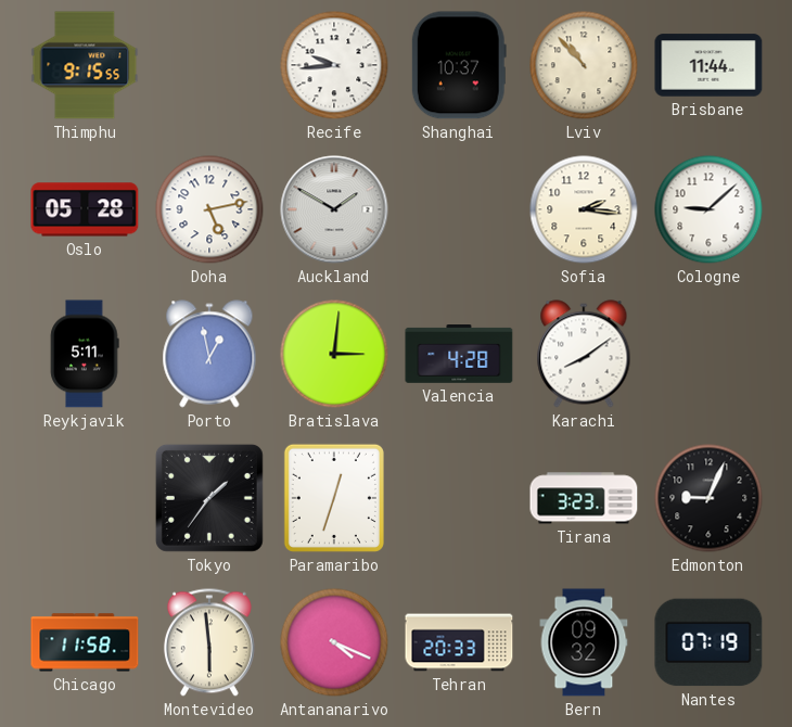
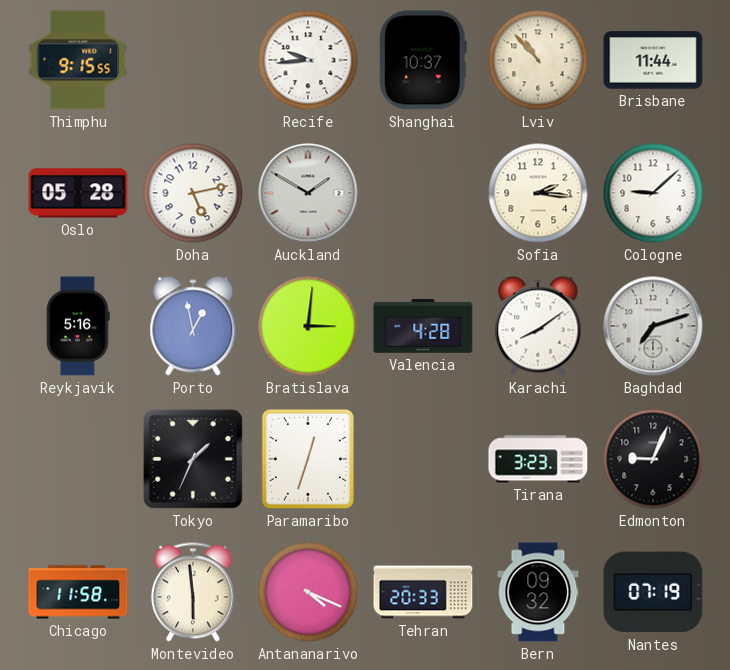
Reykjavik: 5:11 -> 5:16
Baghdad: none -> 7:12
Tokyo: 1:36 -> 1:34
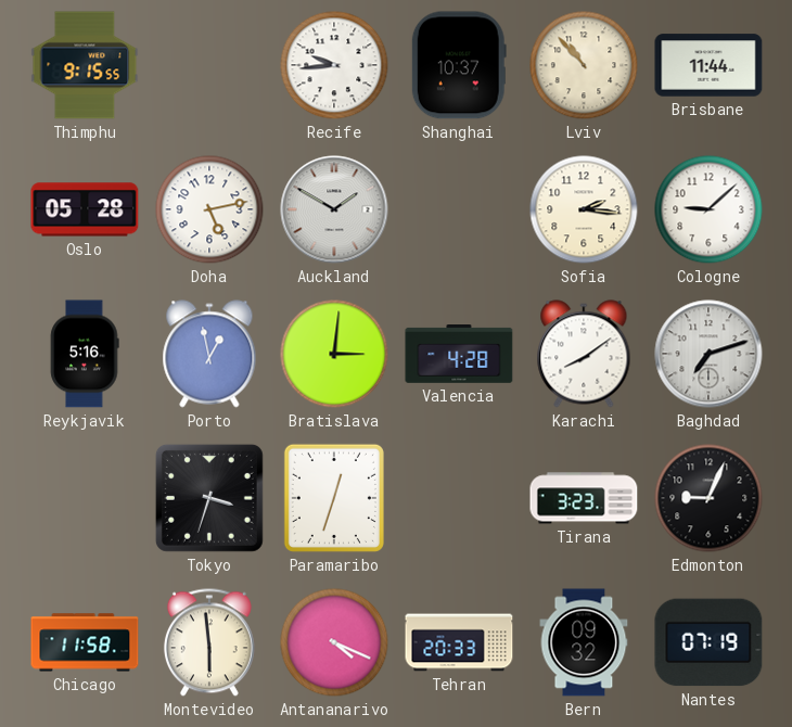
Tokyo: 1:34 -> 3:33
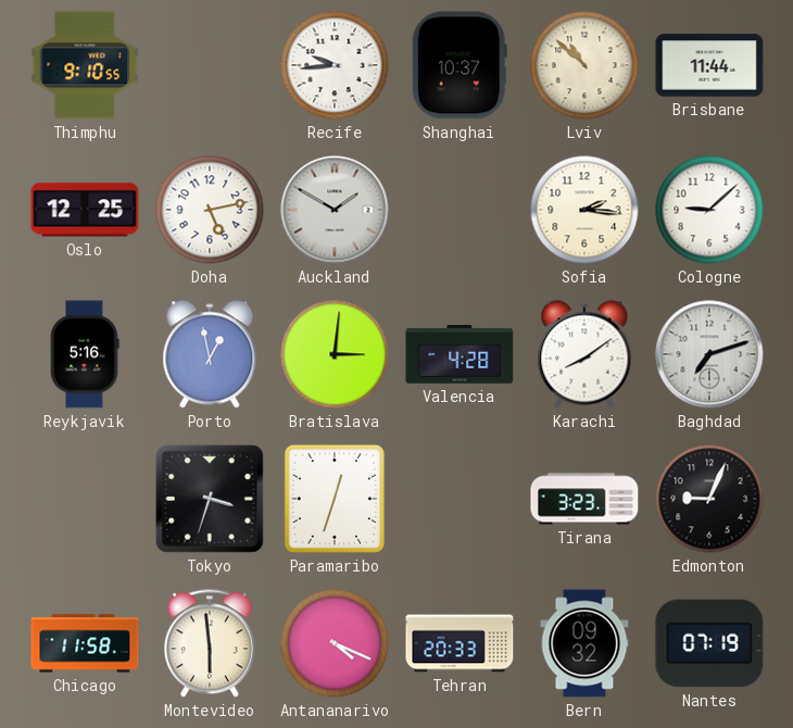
Thimphu: 9:15 -> 9:10
Lviv: 10:53 -> 10:52
Oslo: 05:28 -> 12:25
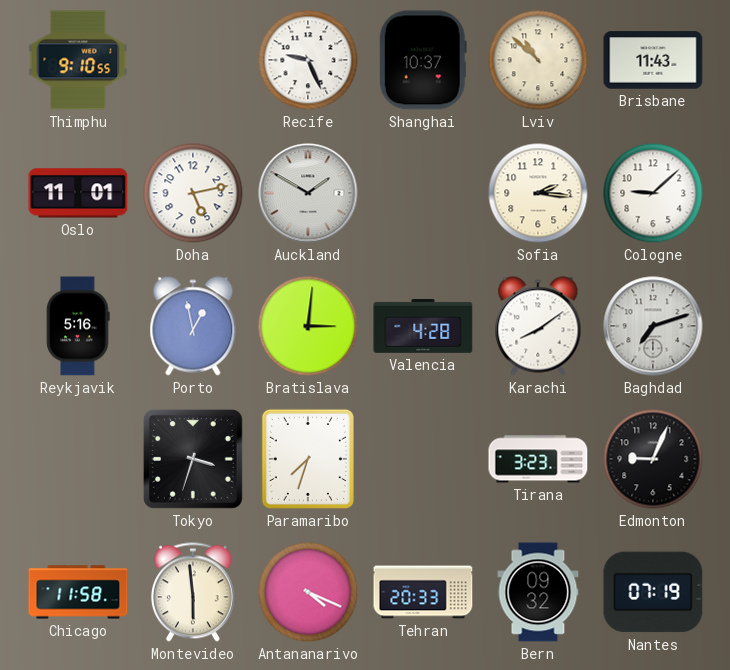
Recife: 9:44 -> 9:26
Brisbane: 11:44 -> 11:43
Oslo: 12:25 -> 11:01
Paramaribo: 12:33 -> 7:33
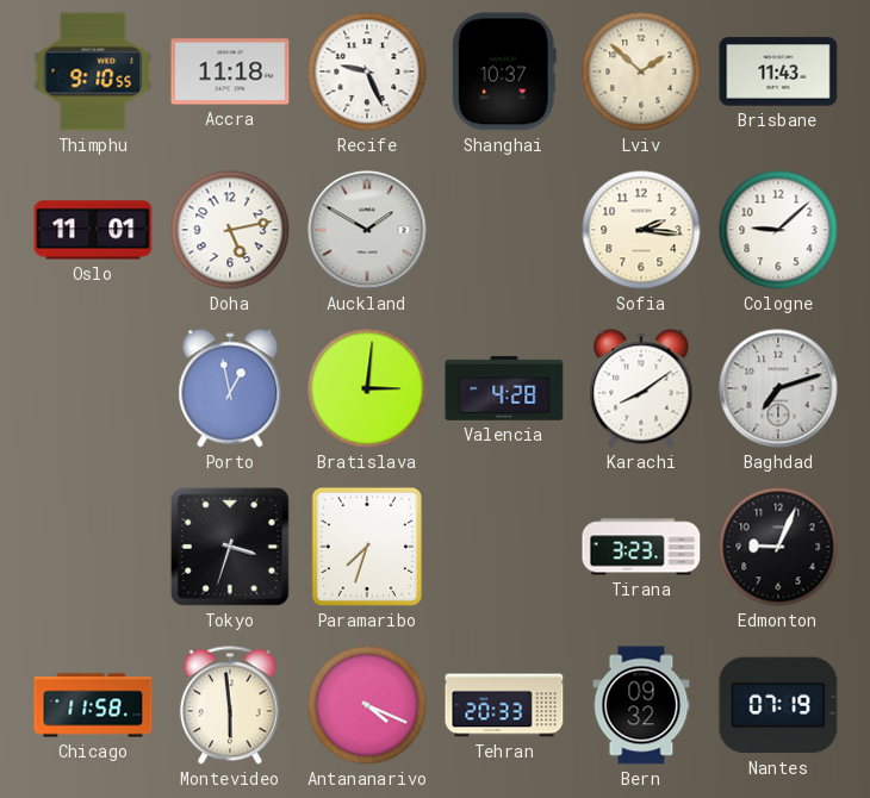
Accra: none -> 11:18
Lviv: 10:52 -> 1:52
Reykjavik: 5:16 -> none
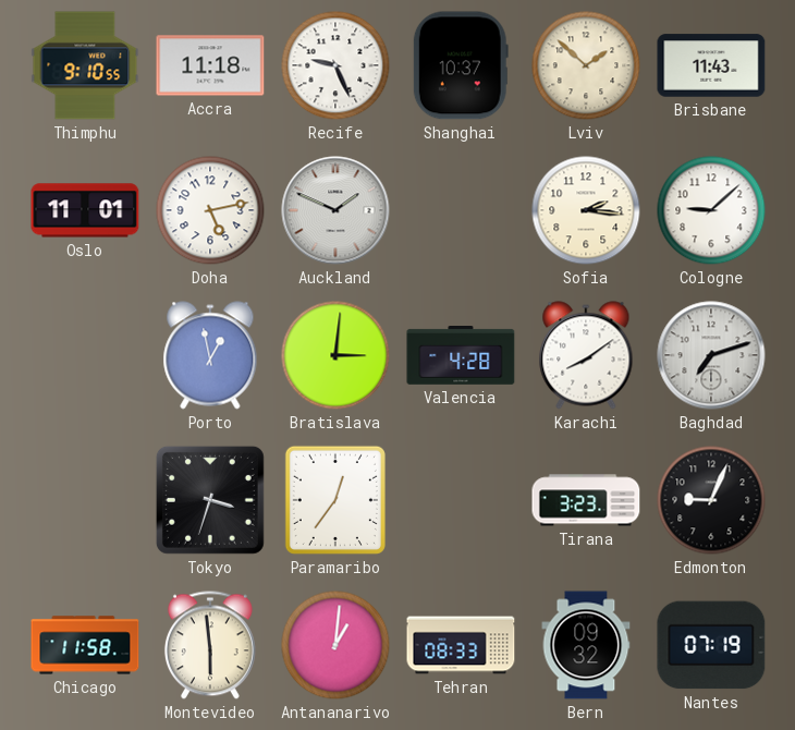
Auckland: 1:50 -> 1:49
Paramaribo: 7:33 -> 12:36
Antananarivo: 4:19 -> 1:01
Tehran: 20:33 -> 08:33
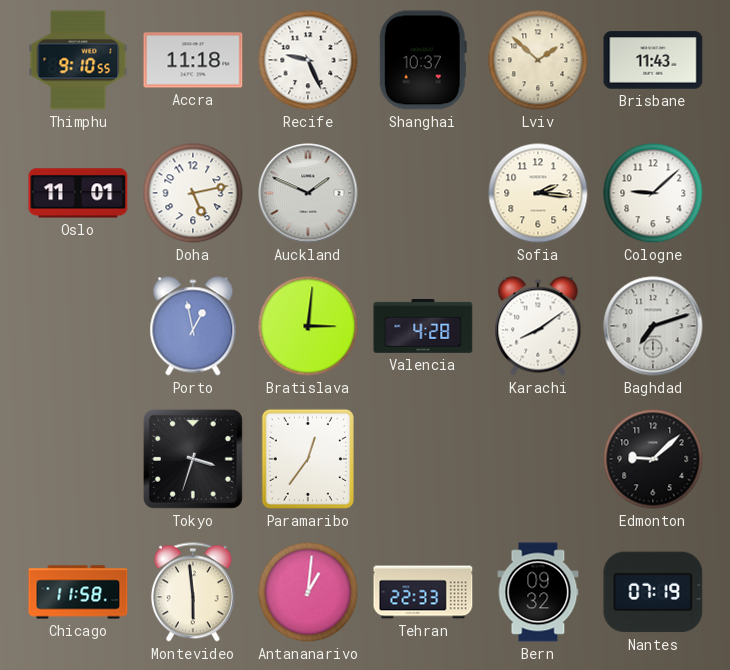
Tirana: 3:23 -> none
Edmonton: 9:04 -> 9:08
Tehran: 08:33 -> 22:33
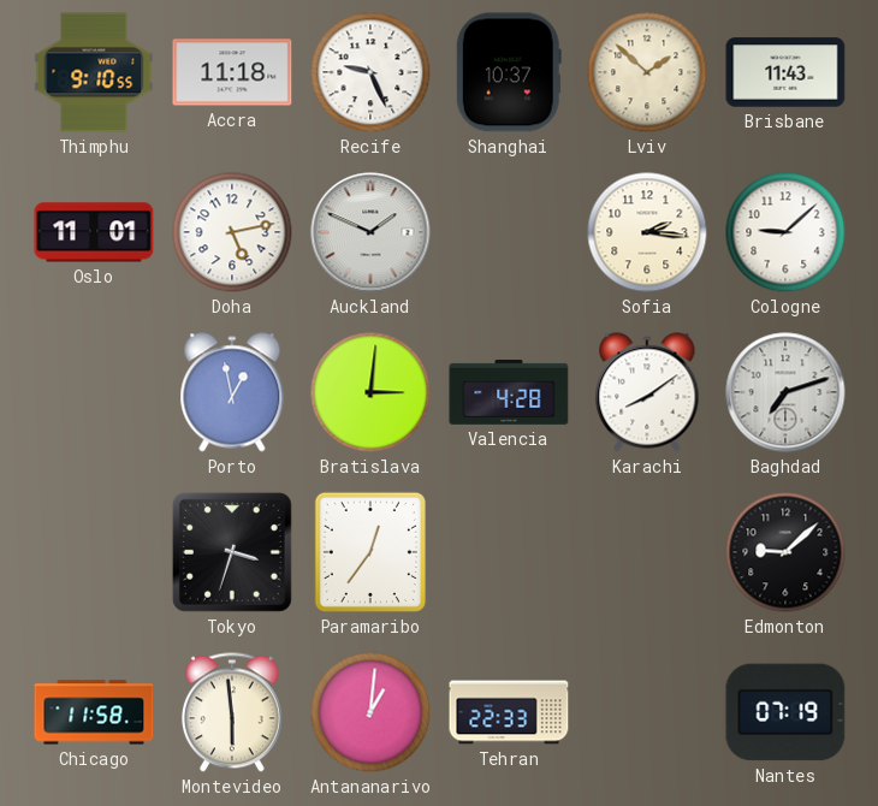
Bern: 09:32 -> none
